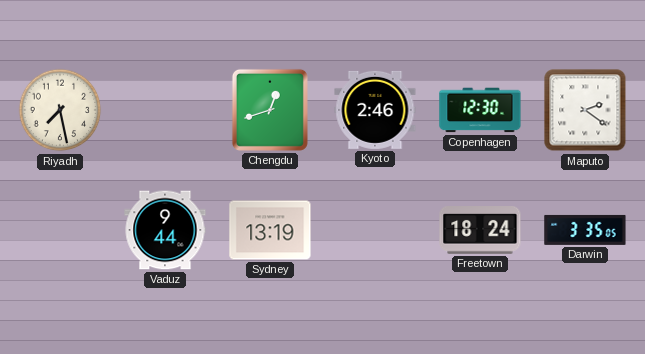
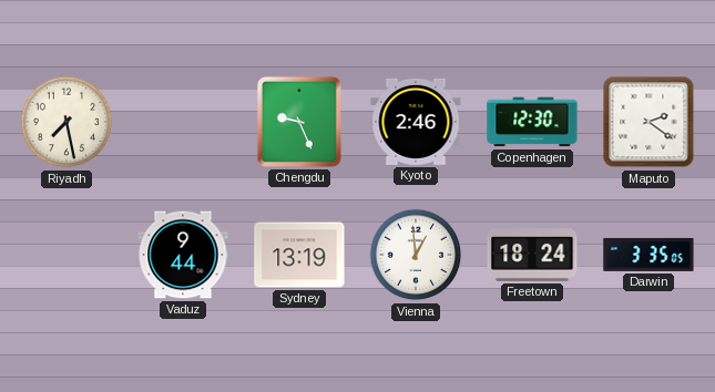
Chengdu: 12:42 -> 9:26
Vienna: none -> 12:59
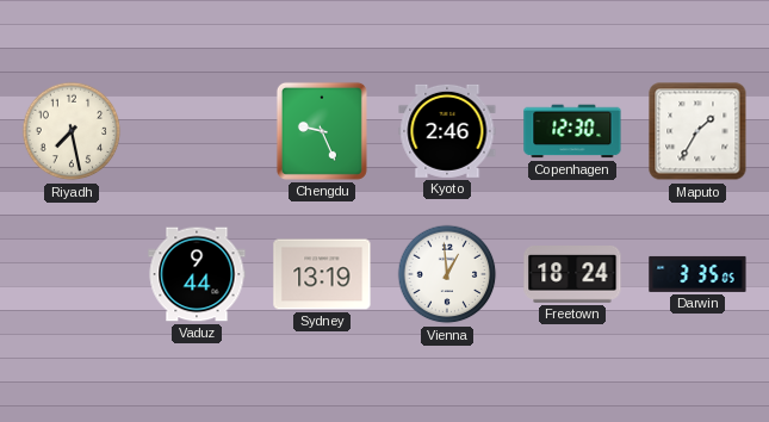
Maputo: 2:21 -> 1:35
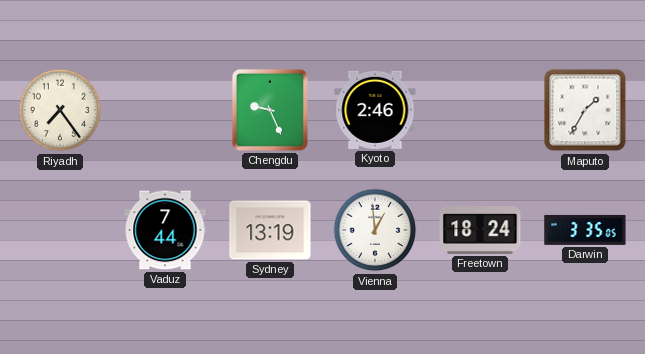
Riyadh: 7:28 -> 7:24
Copenhagen: 12:30 -> none
Vaduz: 9:44 -> 7:44
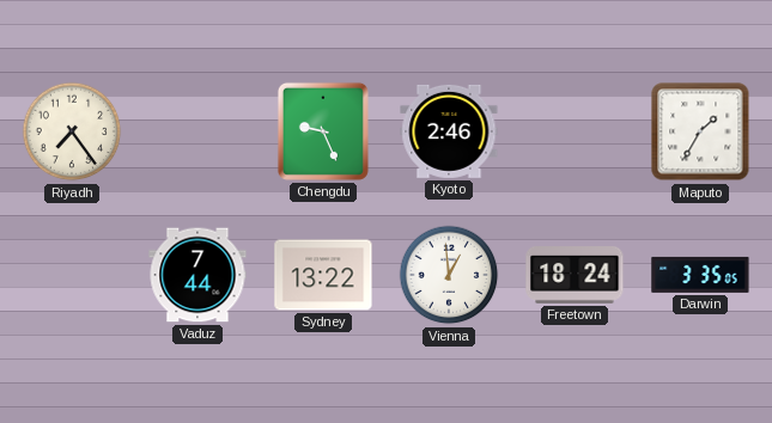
Sydney: 13:19 -> 13:22
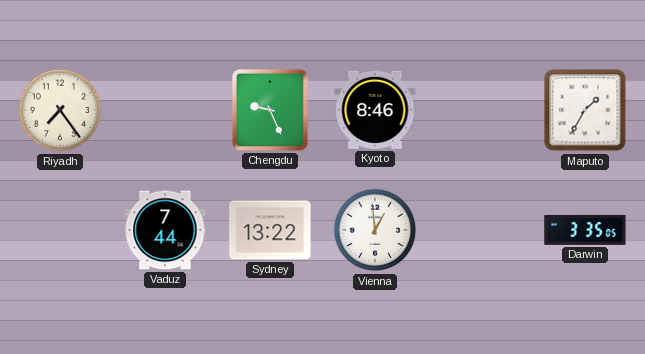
Kyoto: 2:46 -> 8:46
Freetown: 18:24 -> none
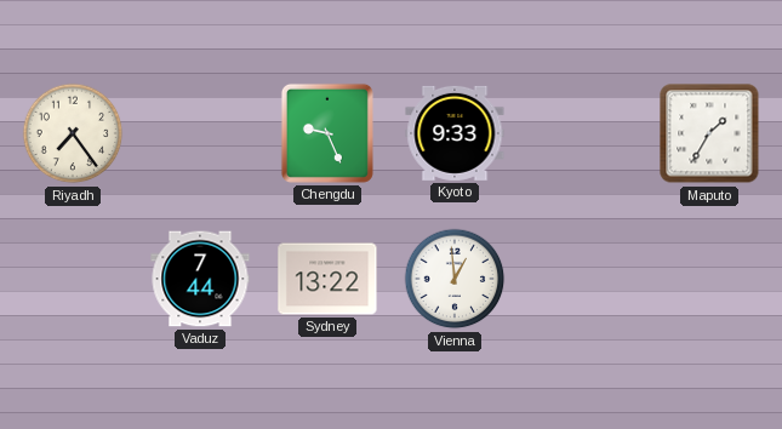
Kyoto: 8:46 -> 9:33
Darwin: 3:35 -> none
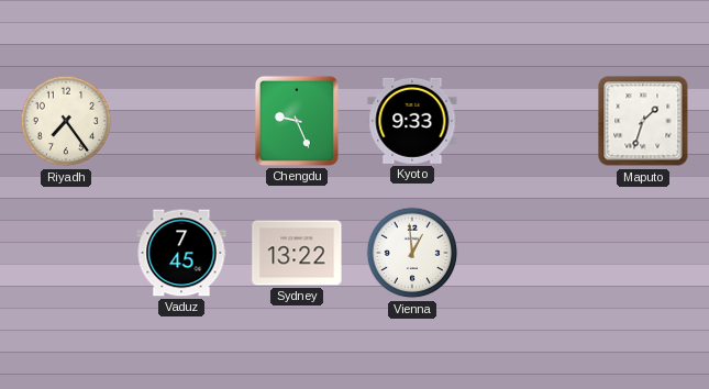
Maputo: 1:35 -> 1:33
Vaduz: 7:44 -> 7:45
